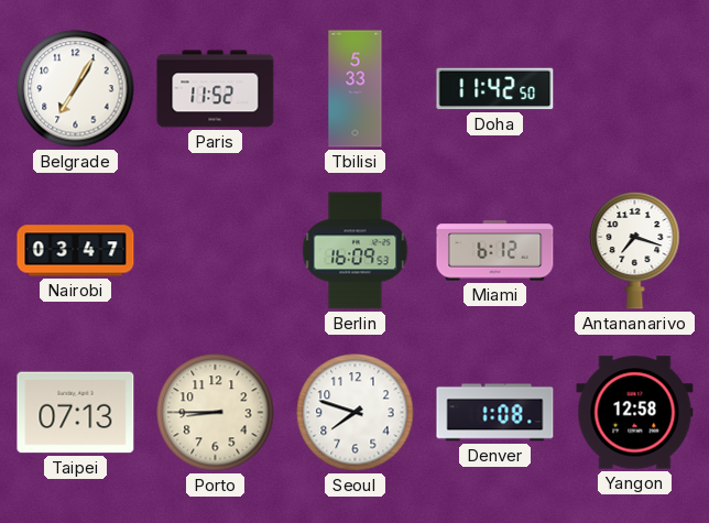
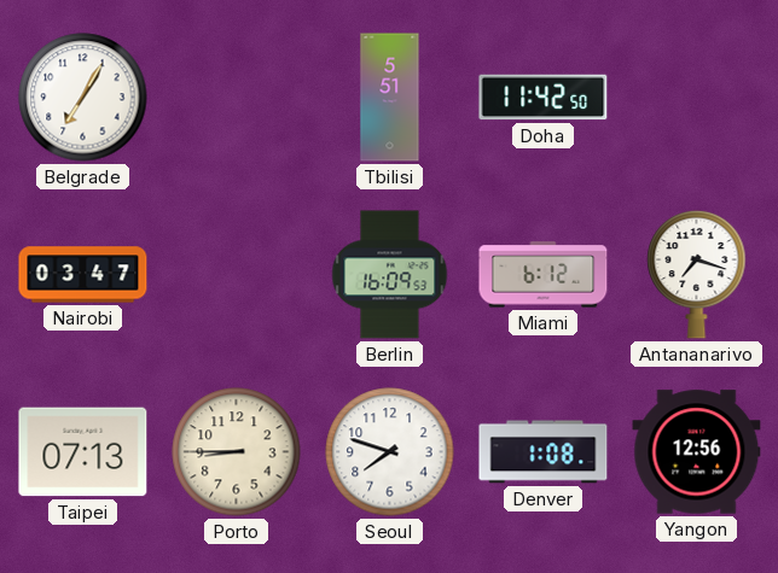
Paris: 11:52 -> none
Tbilisi: 5:33 -> 5:51
Yangon: 12:58 -> 12:56
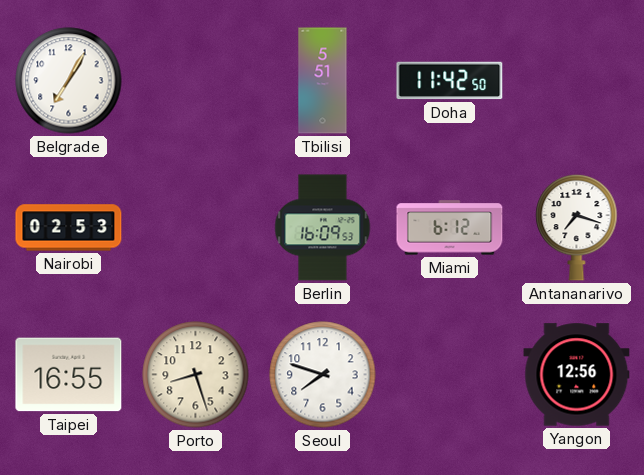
Nairobi: 03:47 -> 02:53
Taipei: 07:13 -> 16:55
Porto: 8:45 -> 8:27
Denver: 1:08 -> none
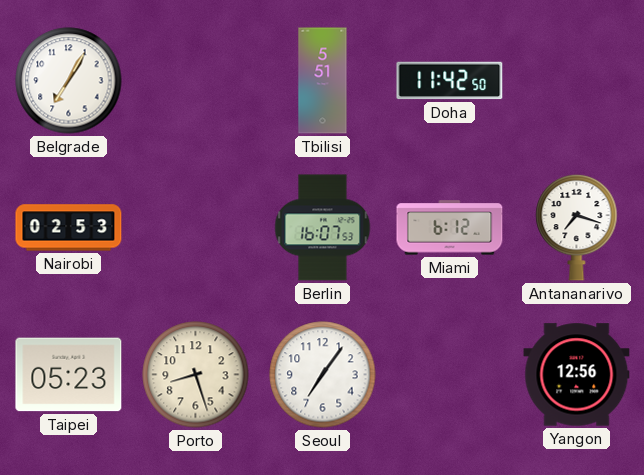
Berlin: 16:09 -> 16:07
Taipei: 16:55 -> 05:23
Seoul: 7:48 -> 7:06
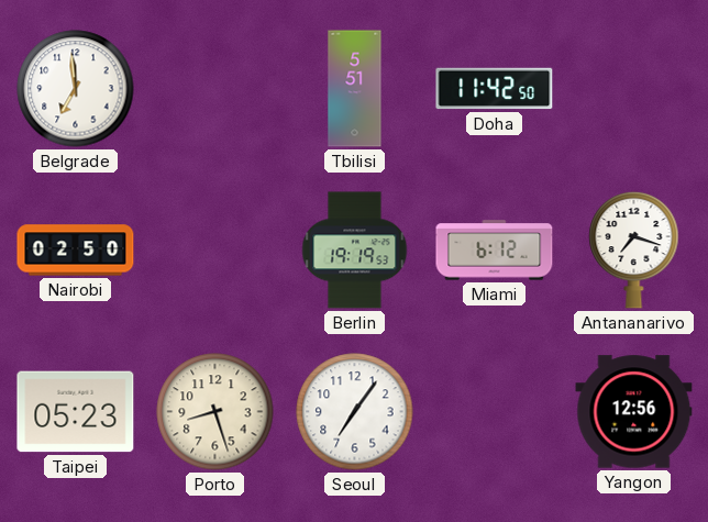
Belgrade: 7:05 -> 6:59
Nairobi: 02:53 -> 02:50
Berlin: 16:07 -> 19:19
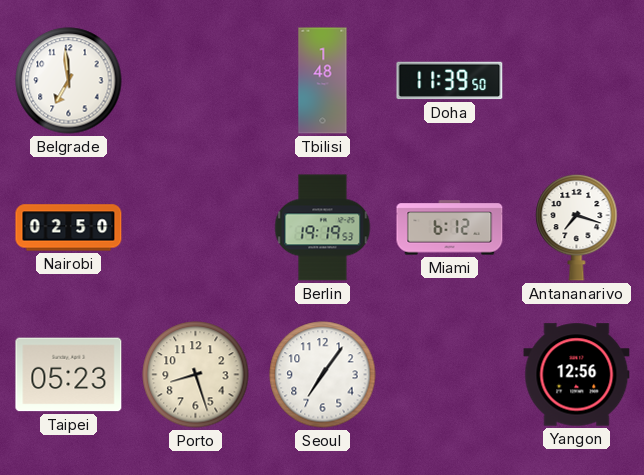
Tbilisi: 5:51 -> 1:48
Doha: 11:42 -> 11:39
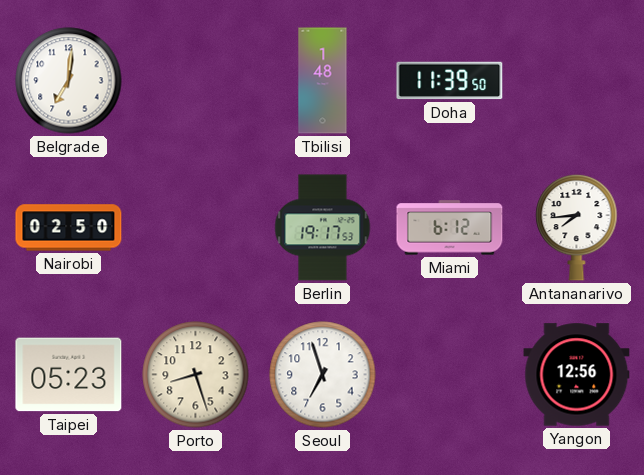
Belgrade: 6:59 -> 7:01
Berlin: 19:19 -> 19:17
Antananarivo: 7:18 -> 7:44
Seoul: 7:06 -> 6:57
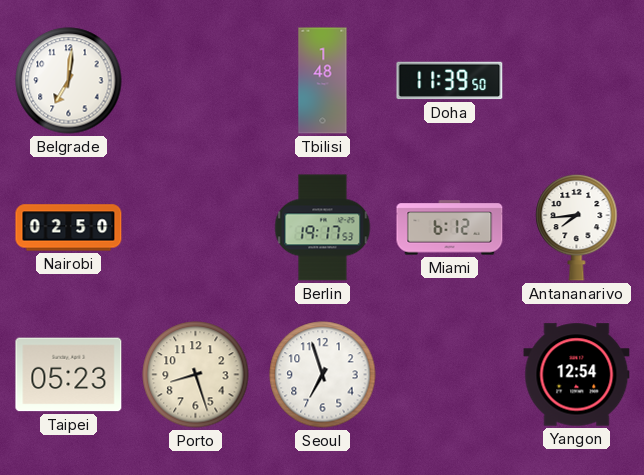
Yangon: 12:56 -> 12:54
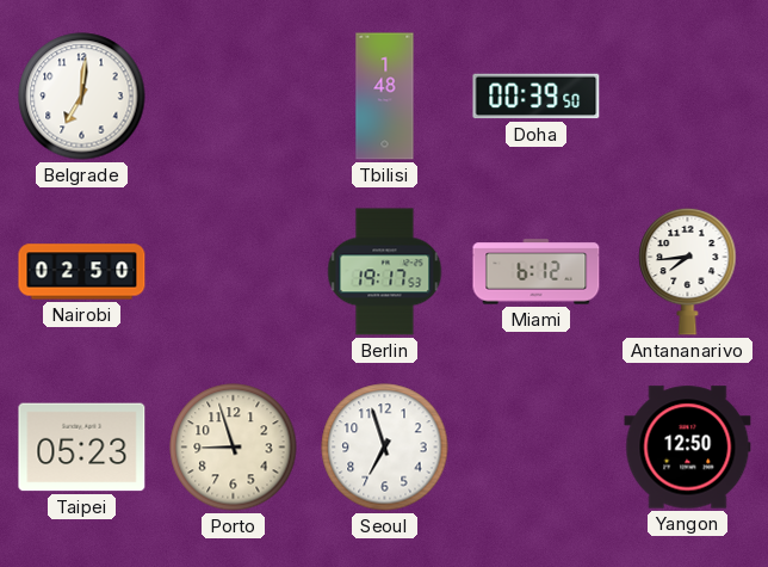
Doha: 11:39 -> 00:39
Porto: 8:27 -> 8:57
Yangon: 12:54 -> 12:50
